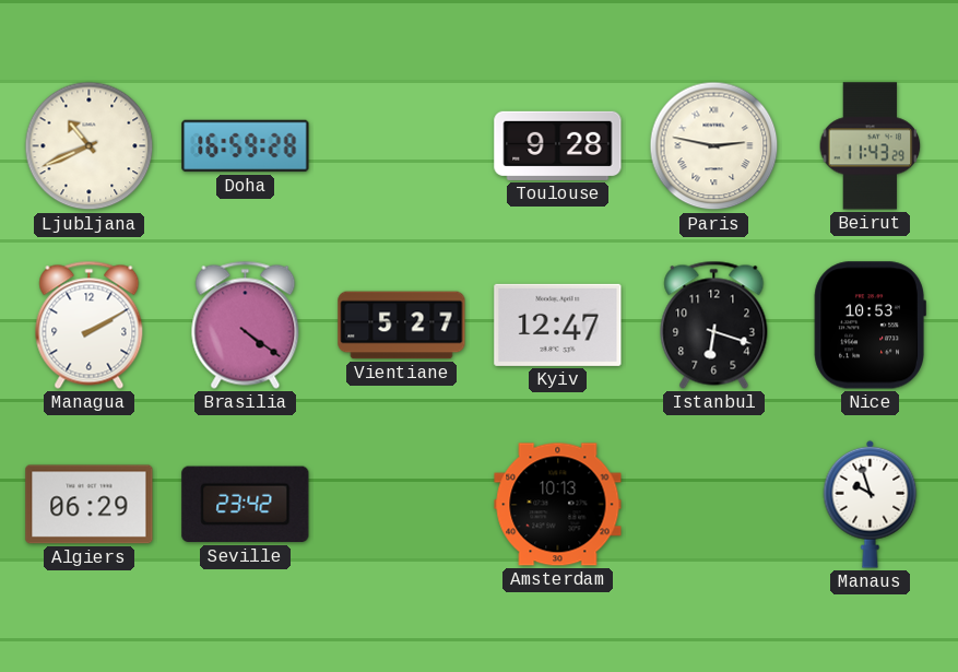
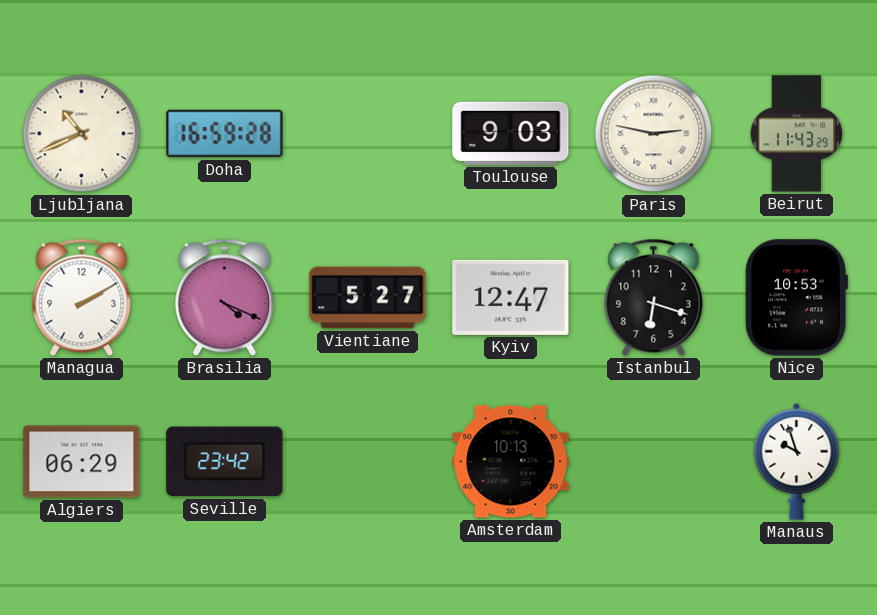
Toulouse: 9:28 -> 9:03
Brasilia: 4:21 -> 4:19
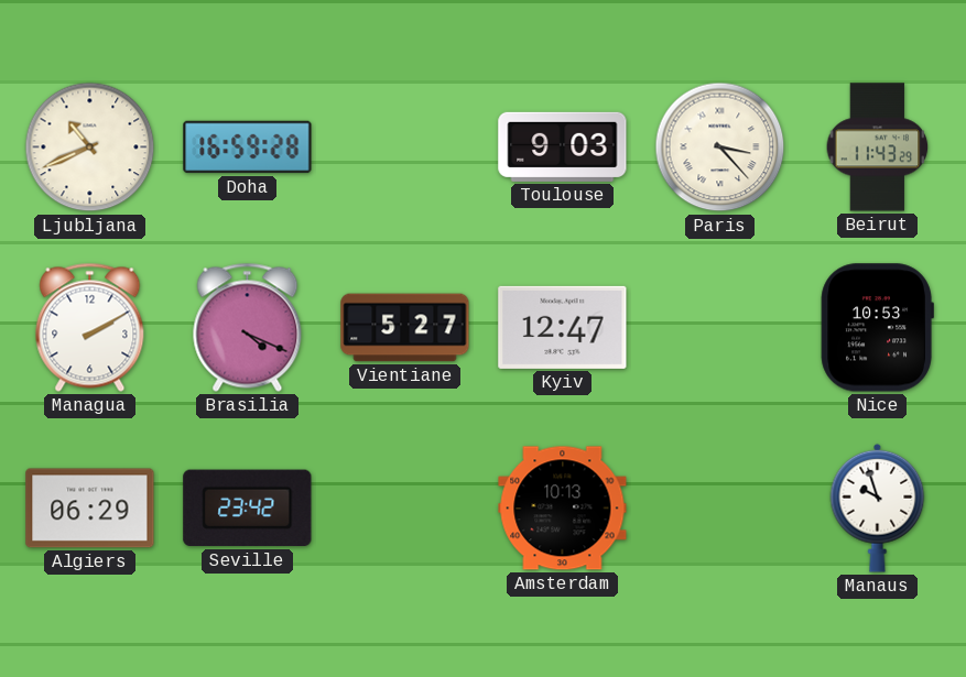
Paris: 2:47 -> 3:23
Istanbul: 6:18 -> none
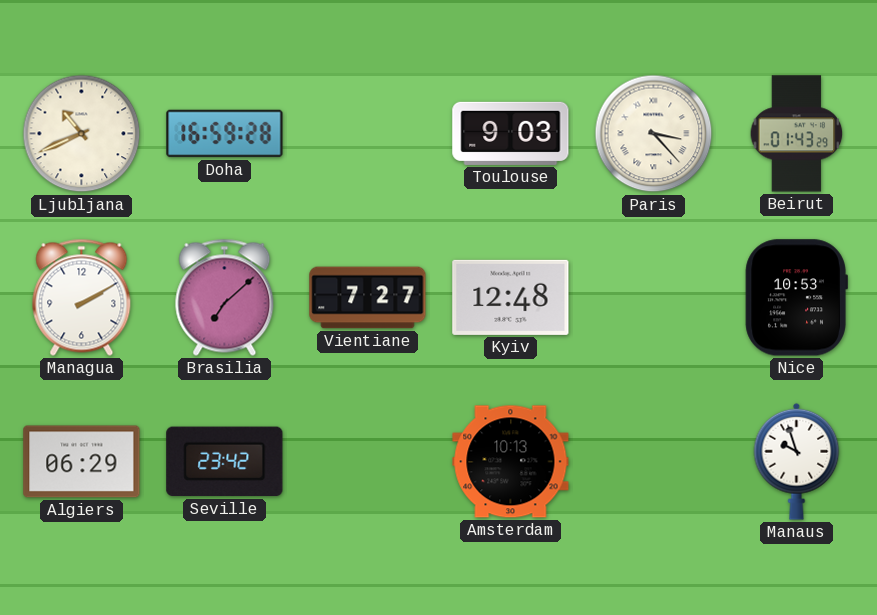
Beirut: 11:43 -> 01:43
Brasilia: 4:19 -> 7:08
Vientiane: 5:27 -> 7:27
Kyiv: 12:47 -> 12:48
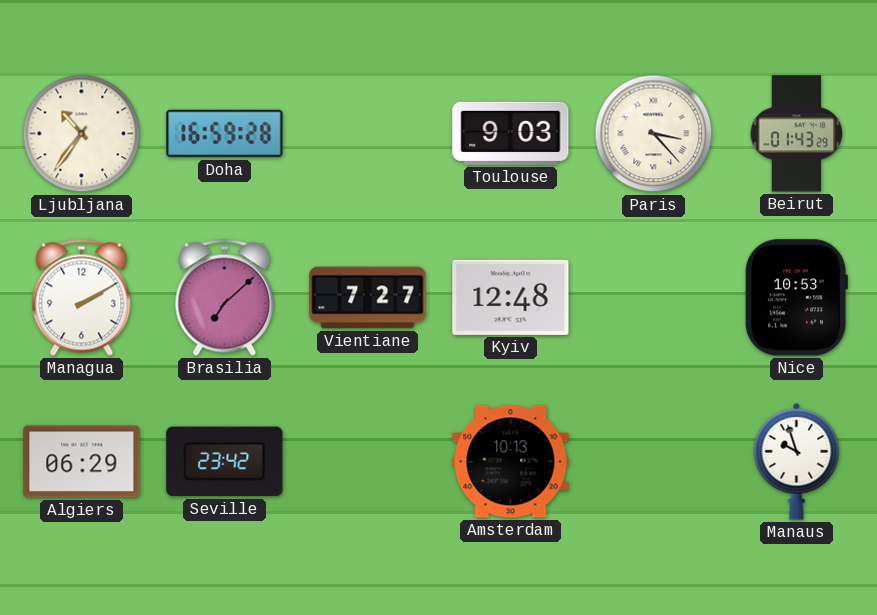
Ljubljana: 10:41 -> 10:36
